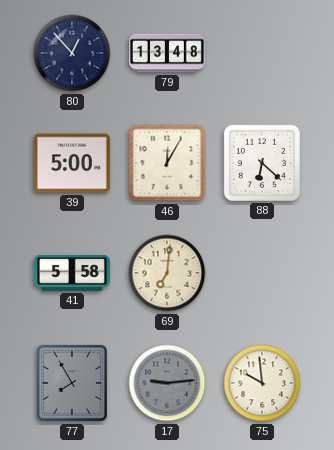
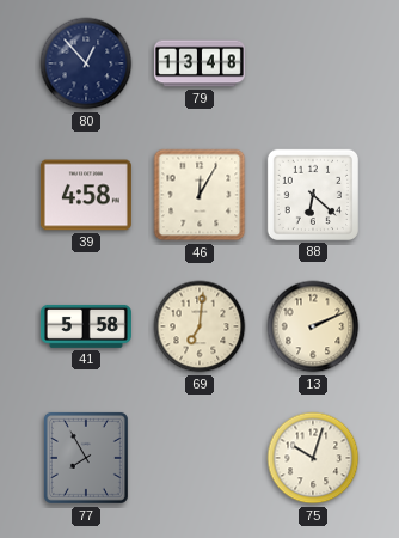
39: 5:00 -> 4:58
13: none -> 2:11
17: 9:14 -> none
75: 9:59 -> 10:03
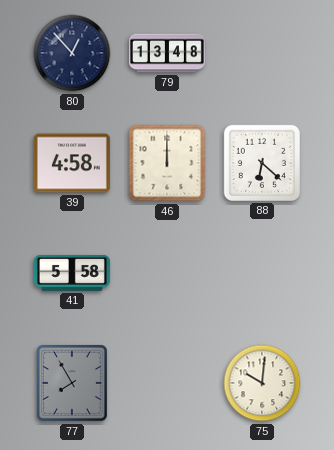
46: 12:05 -> 12:00
69: 7:01 -> none
13: 2:11 -> none
75: 10:03 -> 10:01
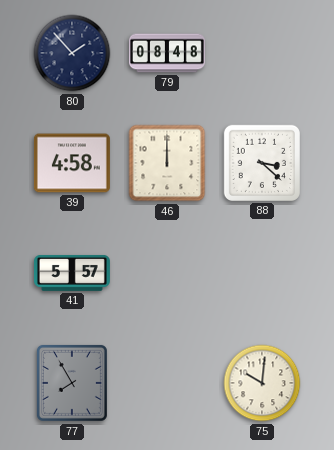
80: 12:53 -> 1:53
79: 13:48 -> 08:48
88: 6:22 -> 3:22
41: 5:58 -> 5:57
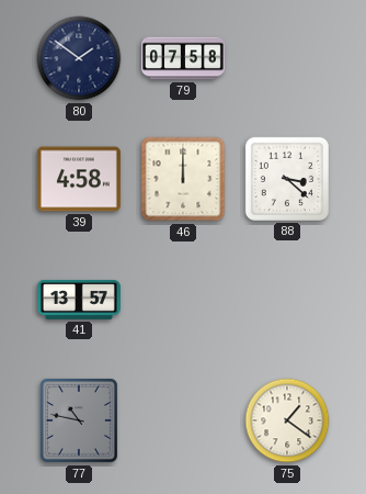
80: 1:53 -> 1:51
79: 08:48 -> 07:58
41: 5:57 -> 13:57
77: 7:55 -> 10:47
75: 10:01 -> 1:21
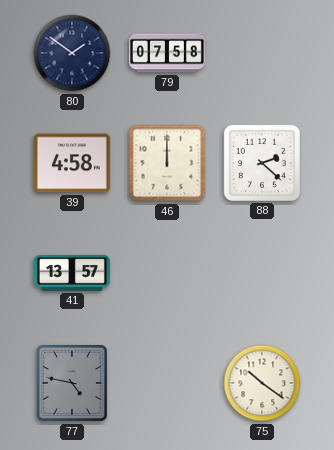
88: 3:22 -> 2:22
77: 10:47 -> 4:47
75: 1:21 -> 10:21
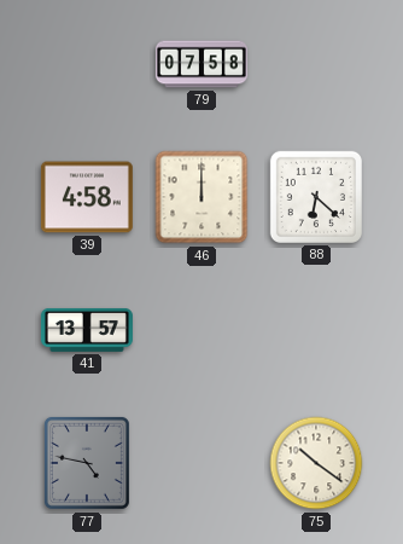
80: 1:51 -> none
88: 2:22 -> 6:22
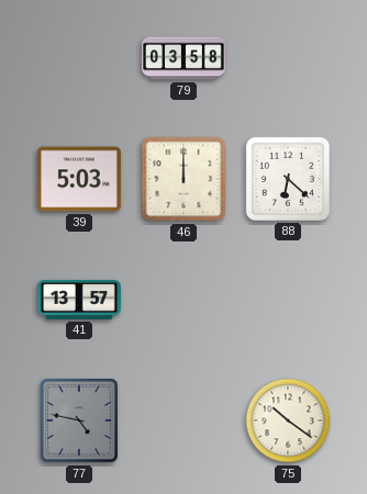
79: 07:58 -> 03:58
39: 4:58 -> 5:03
